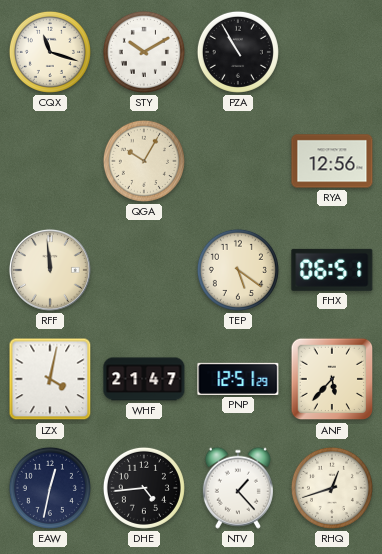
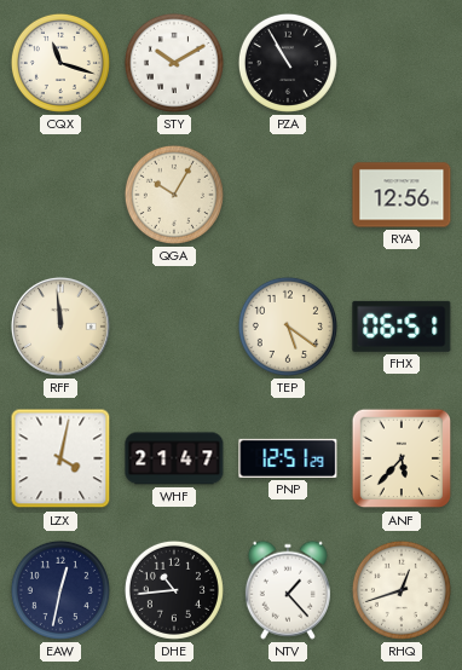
DHE: 4:44 -> 10:44
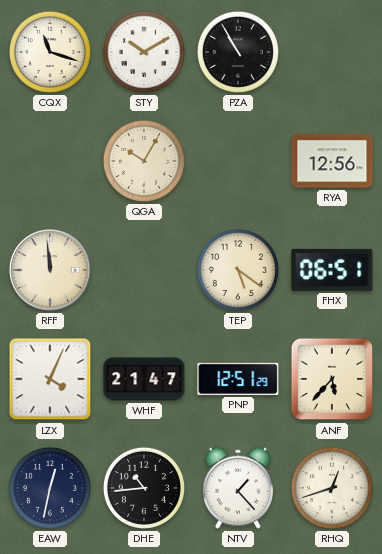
LZX: 4:02 -> 4:04
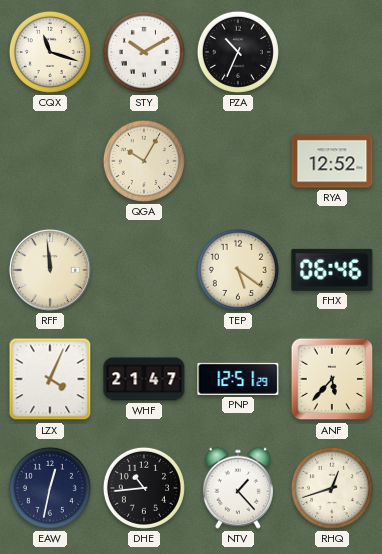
PZA: 10:55 -> 10:34
RYA: 12:56 -> 12:52
FHX: 06:51 -> 06:46
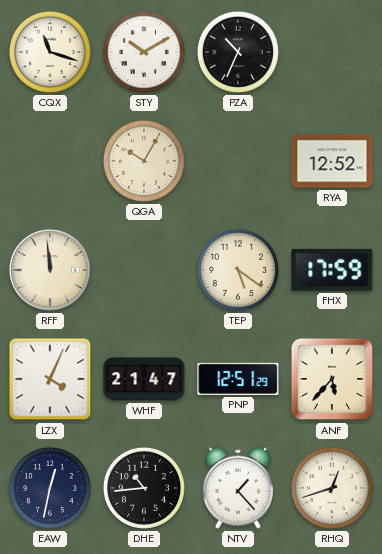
FHX: 06:46 -> 17:59
